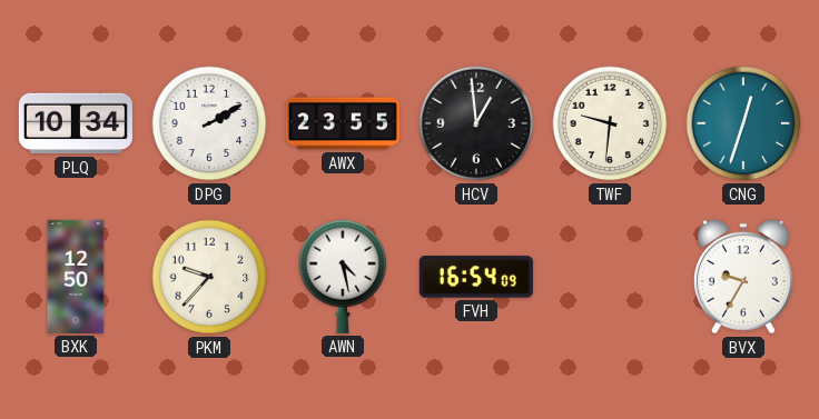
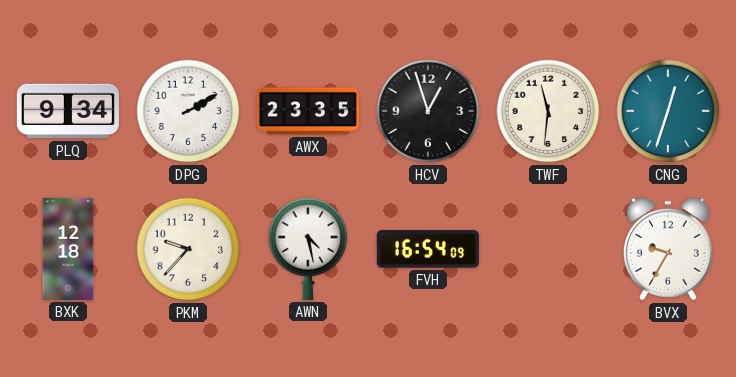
PLQ: 10:34 -> 9:34
AWX: 23:55 -> 23:35
HCV: 12:59 -> 12:57
TWF: 9:31 -> 11:31
BXK: 12:50 -> 12:18
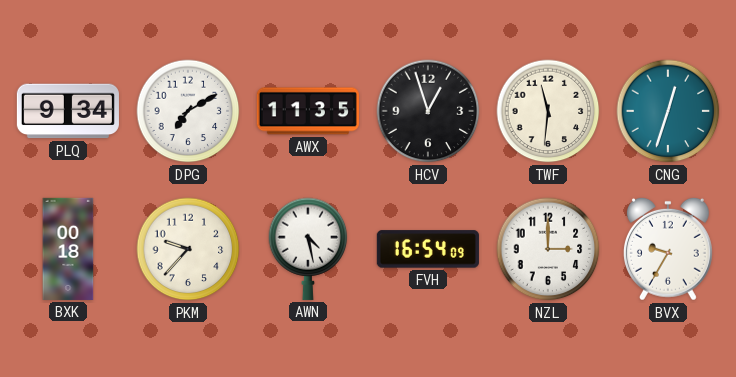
DPG: 2:10 -> 7:10
AWX: 23:35 -> 11:35
BXK: 12:18 -> 00:18
NZL: none -> 3:00
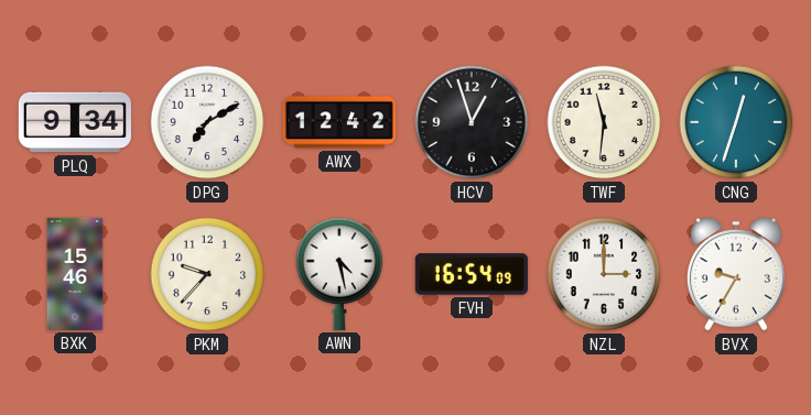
AWX: 11:35 -> 12:42
BXK: 00:18 -> 15:46
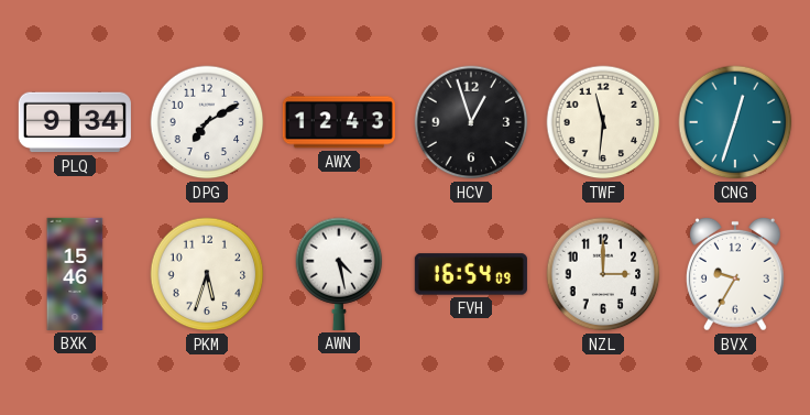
AWX: 12:42 -> 12:43
PKM: 9:37 -> 5:33
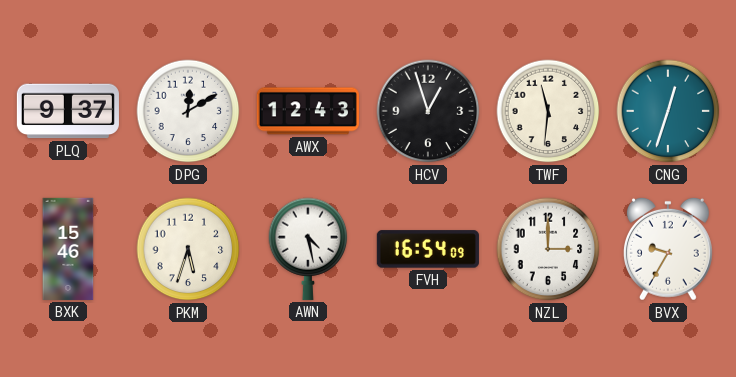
PLQ: 9:34 -> 9:37
DPG: 7:10 -> 12:10
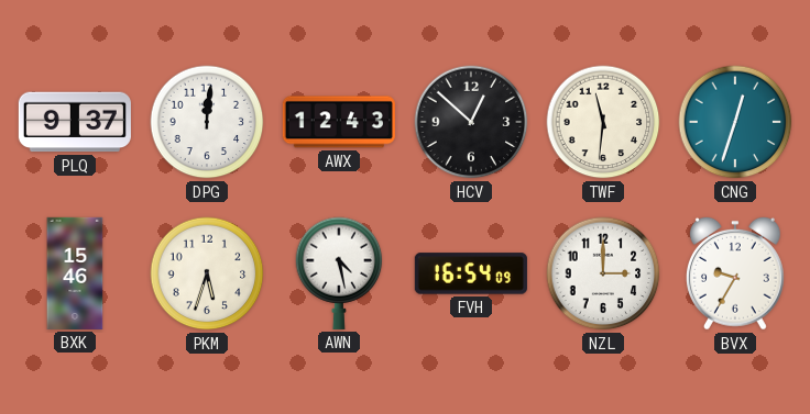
DPG: 12:10 -> 12:01
HCV: 12:57 -> 12:52
